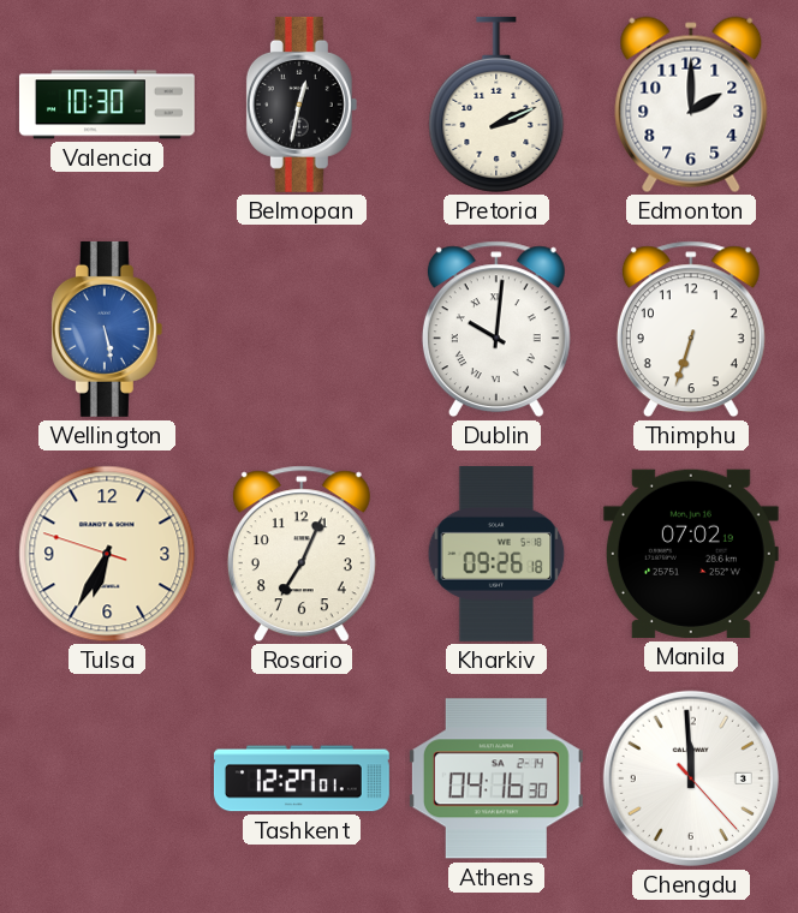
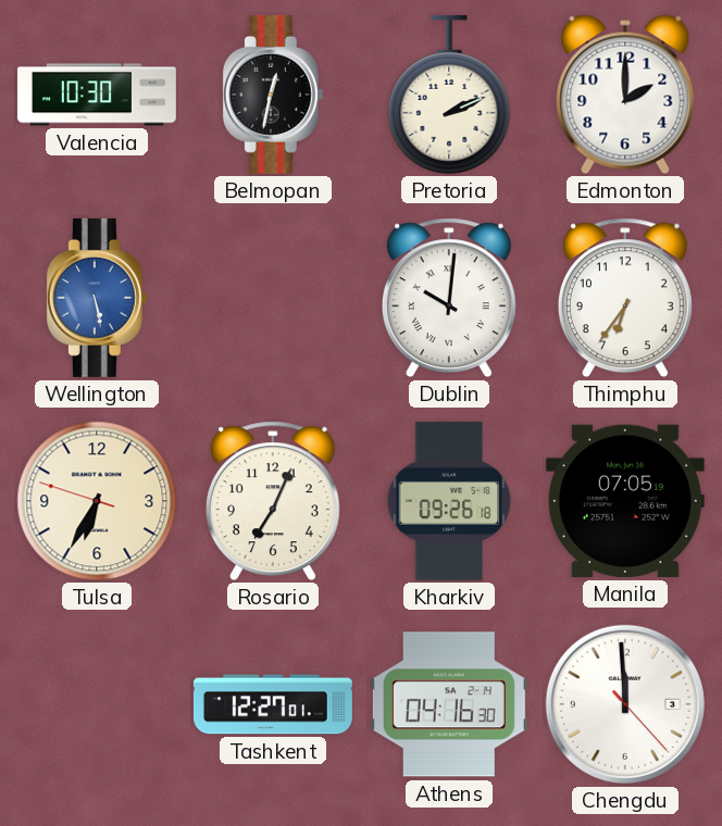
Thimphu: 6:33 -> 6:36
Manila: 07:02 -> 07:05
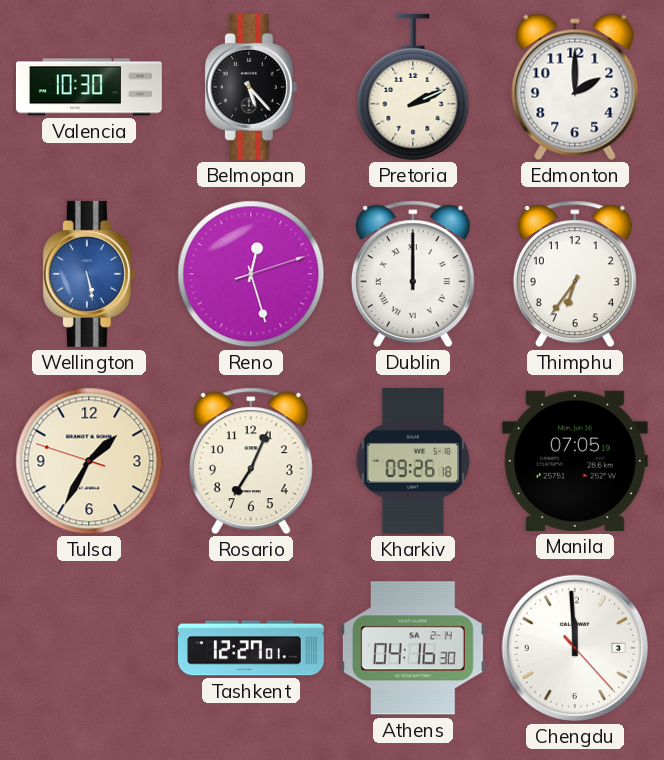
Belmopan: 12:32 -> 5:23
Reno: none -> 12:27
Dublin: 10:01 -> 12:00
Tulsa: 6:34 -> 1:34
